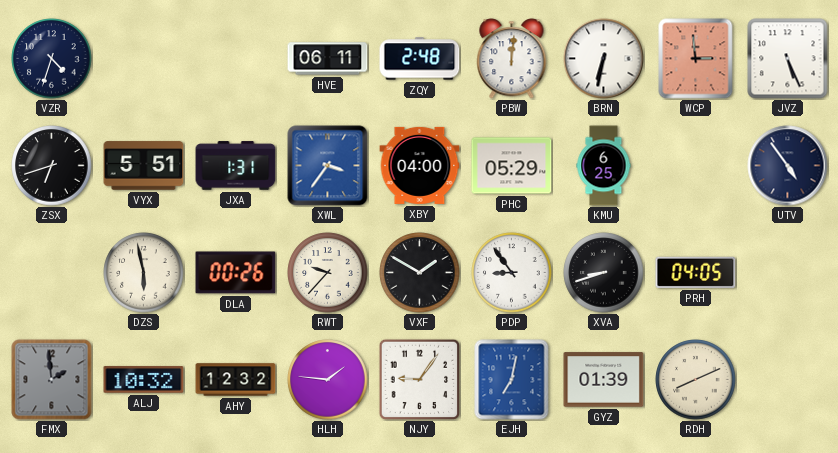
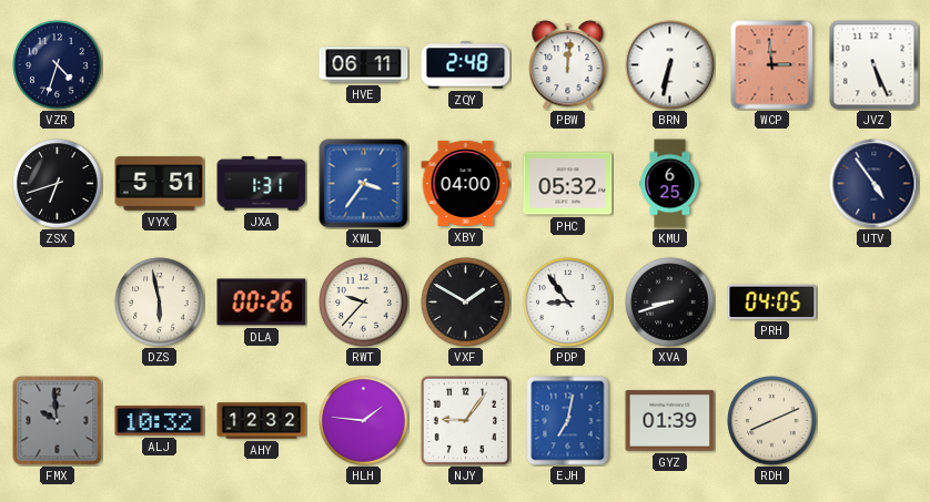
PHC: 05:29 -> 05:32
FMX: 1:59 -> 9:59
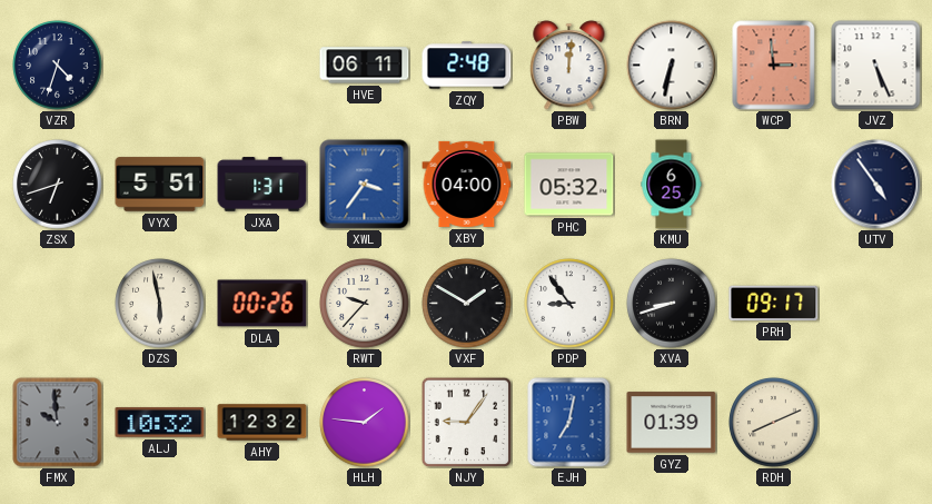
PRH: 04:05 -> 09:17
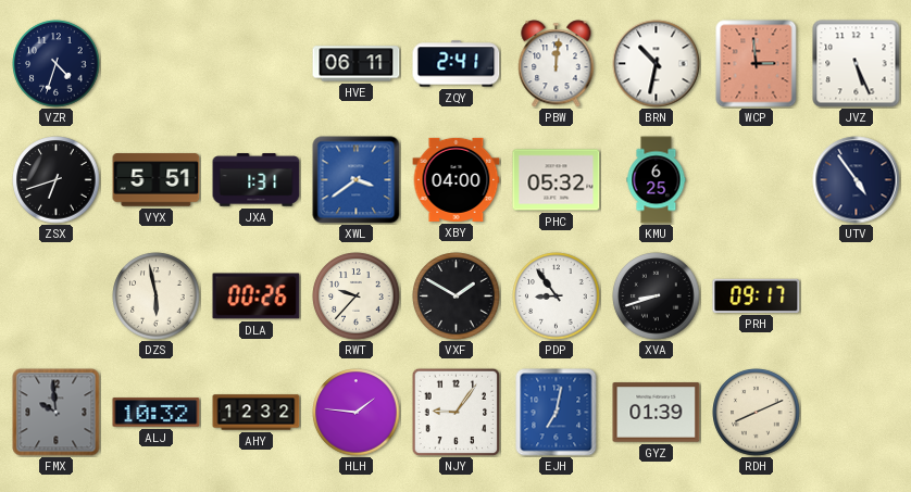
ZQY: 2:48 -> 2:41
BRN: 6:32 -> 10:32
XWL: 3:36 -> 3:39
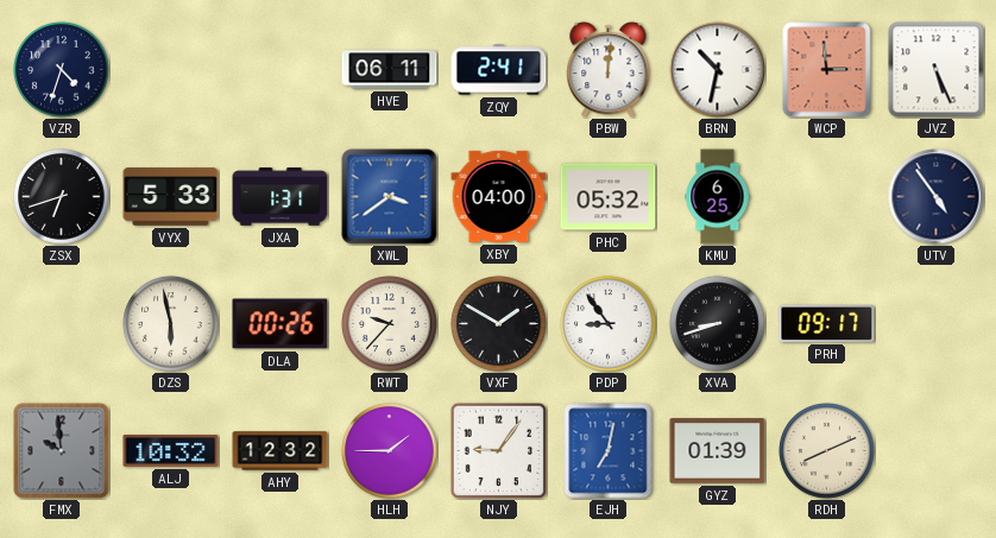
VYX: 5:51 -> 5:33
HLH: 1:46 -> 1:45
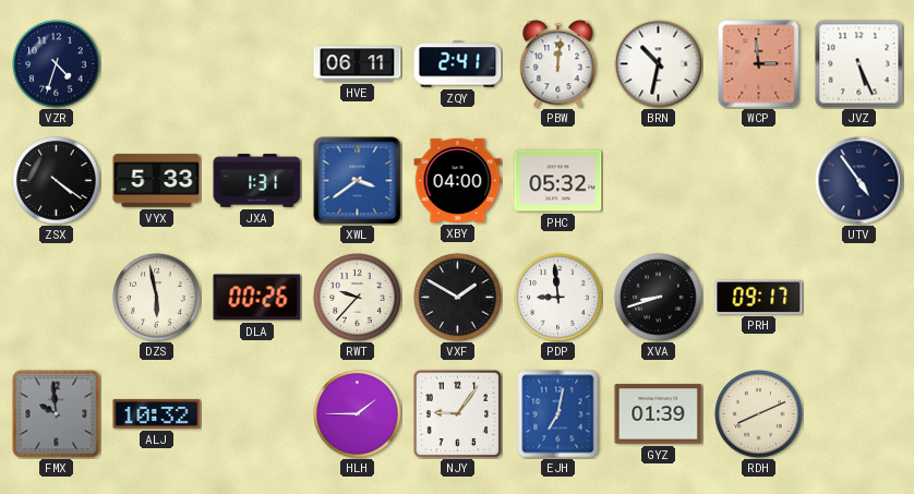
ZSX: 6:42 -> 4:21
KMU: 6:25 -> none
PDP: 8:54 -> 8:59
AHY: 12:32 -> none
